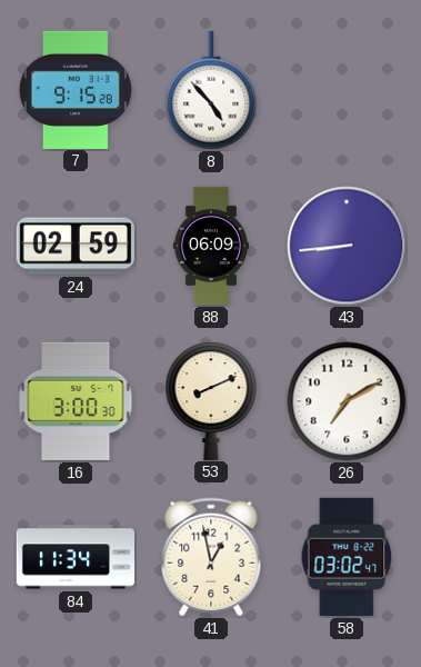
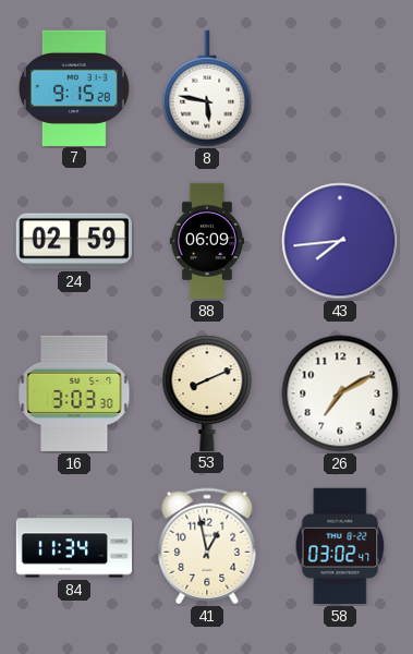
8: 4:53 -> 5:47
43: 8:44 -> 7:44
16: 3:00 -> 3:03
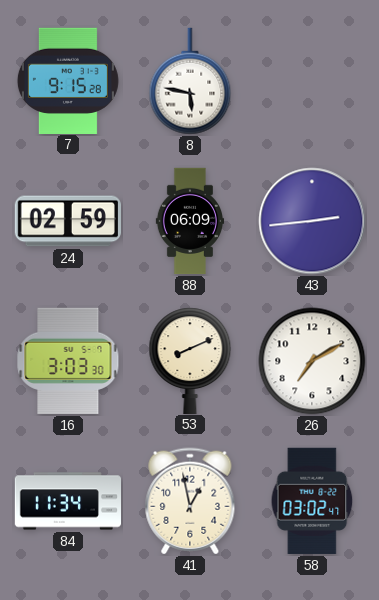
43: 7:44 -> 2:44
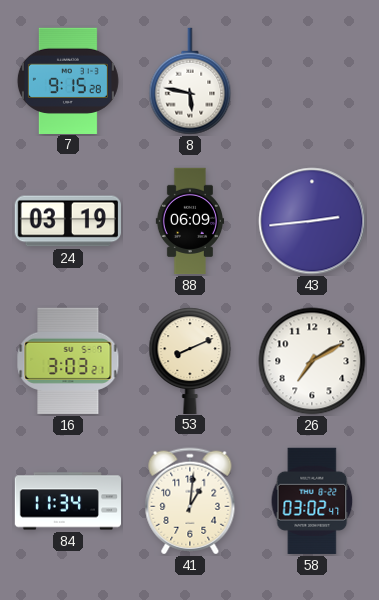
24: 02:59 -> 03:19
16: 3:03:30 -> 3:03:21
41: 12:58 -> 1:01
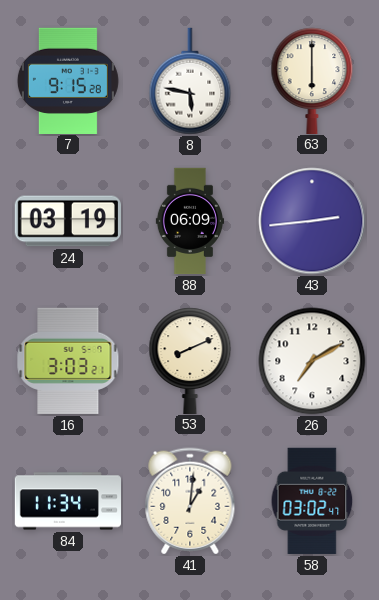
63: none -> 6:00
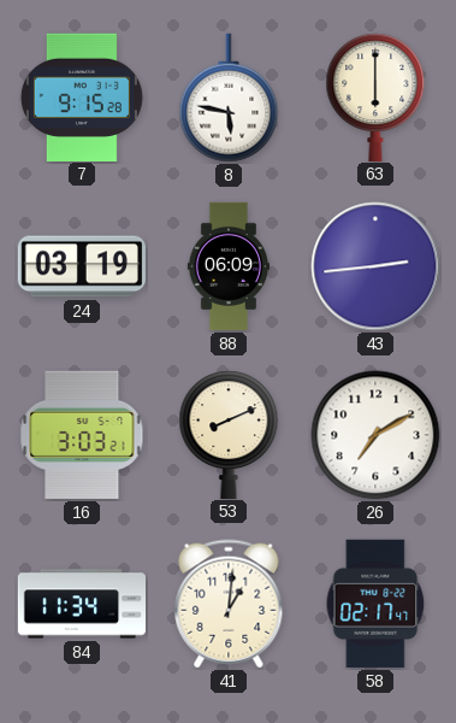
58: 03:02 -> 02:17
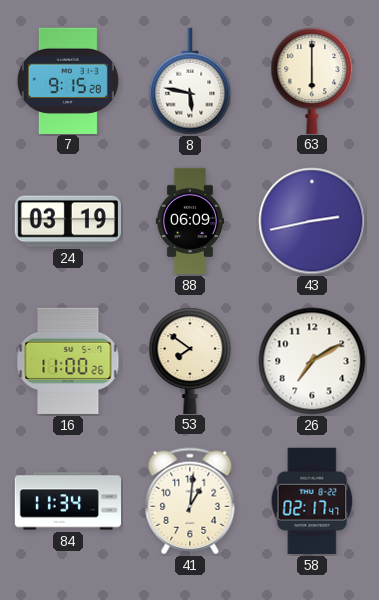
43: 2:44 -> 2:43
16: 3:03 -> 11:00
53: 8:11 -> 7:51
